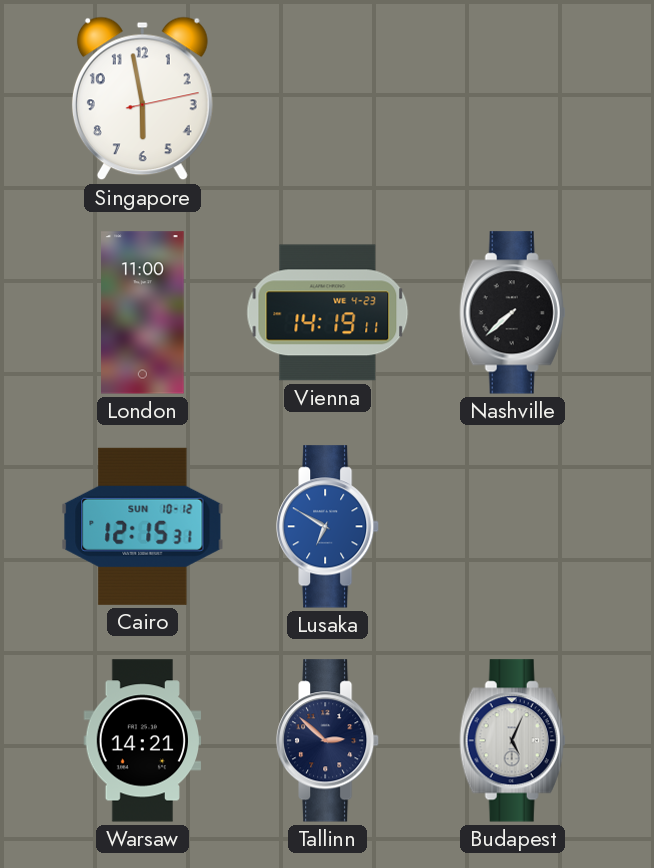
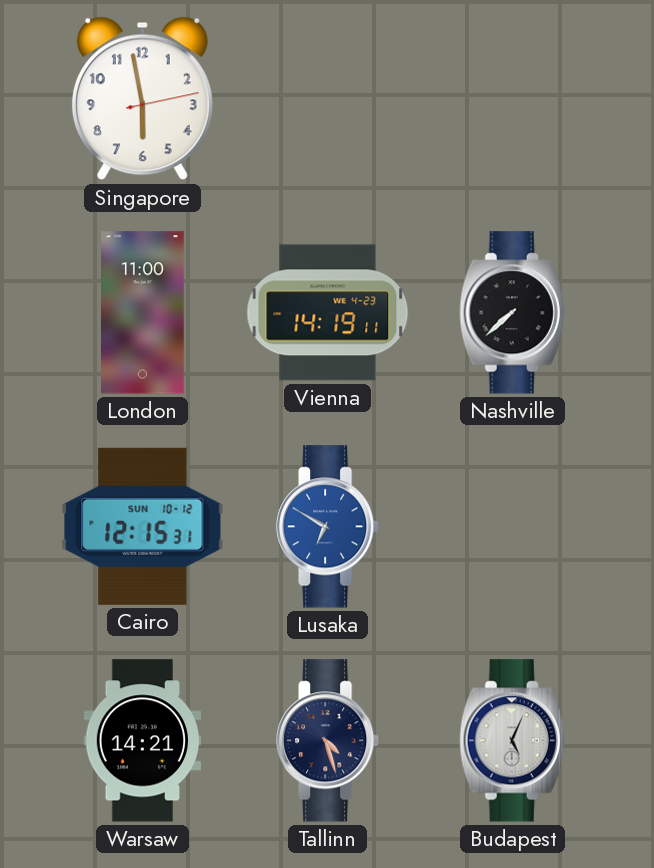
Tallinn: 2:52 -> 4:27
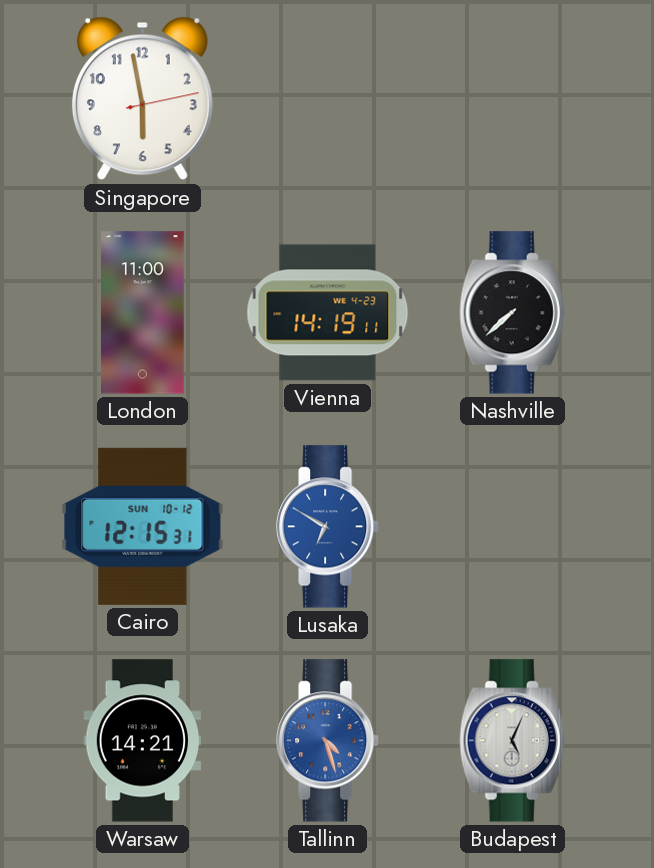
Tallinn dial: navy -> blue
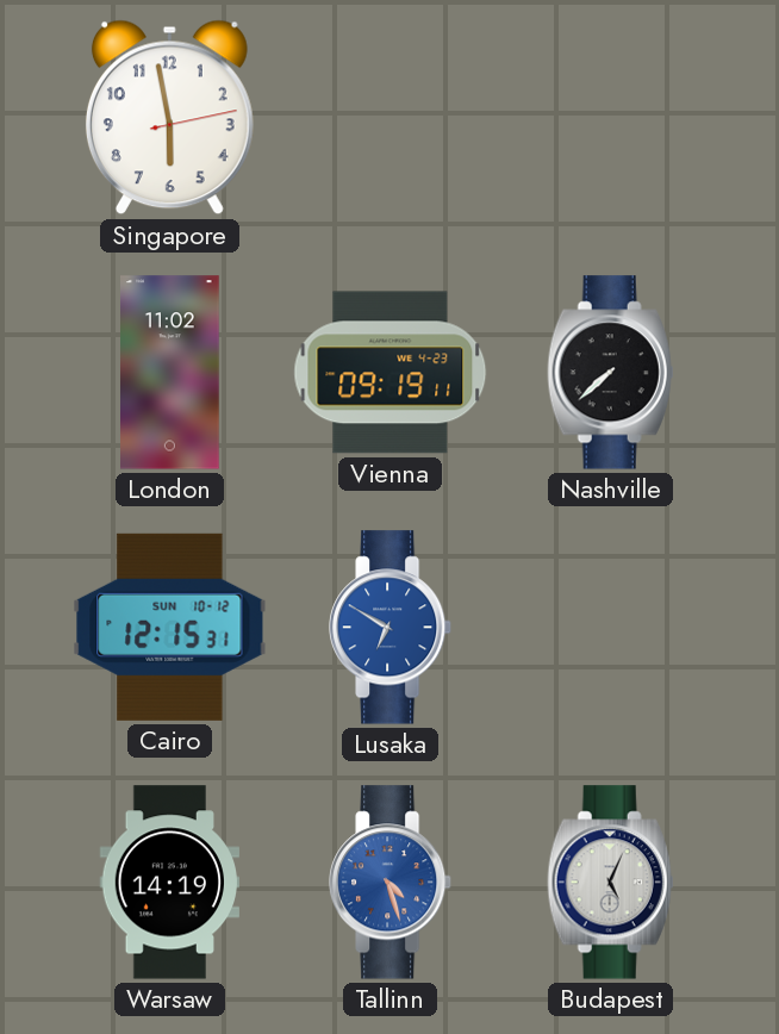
London: 11:00 -> 11:02
Vienna: 14:19 -> 09:19
Warsaw: 14:21 -> 14:19
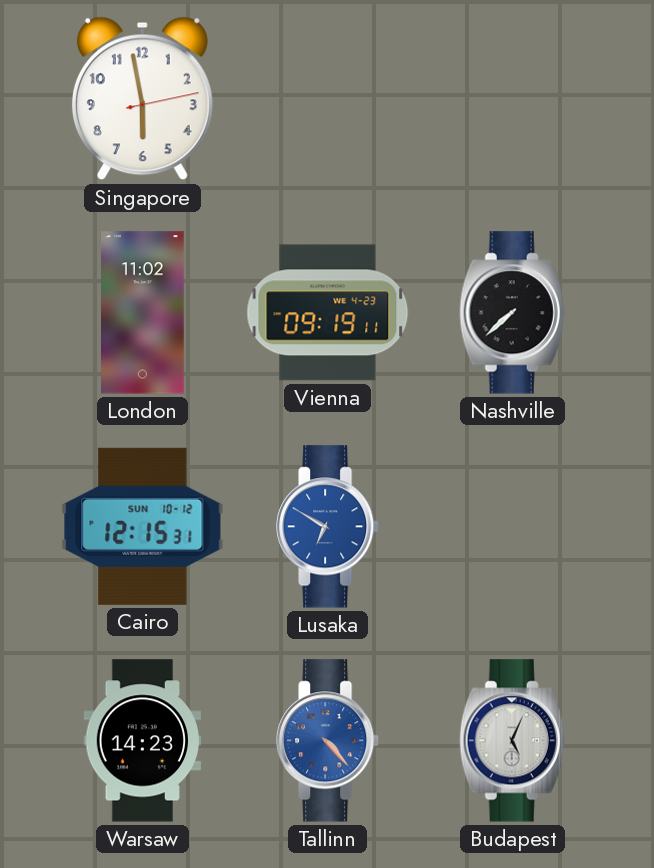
Warsaw: 14:19 -> 14:23
Tallinn: 4:27 -> 4:23
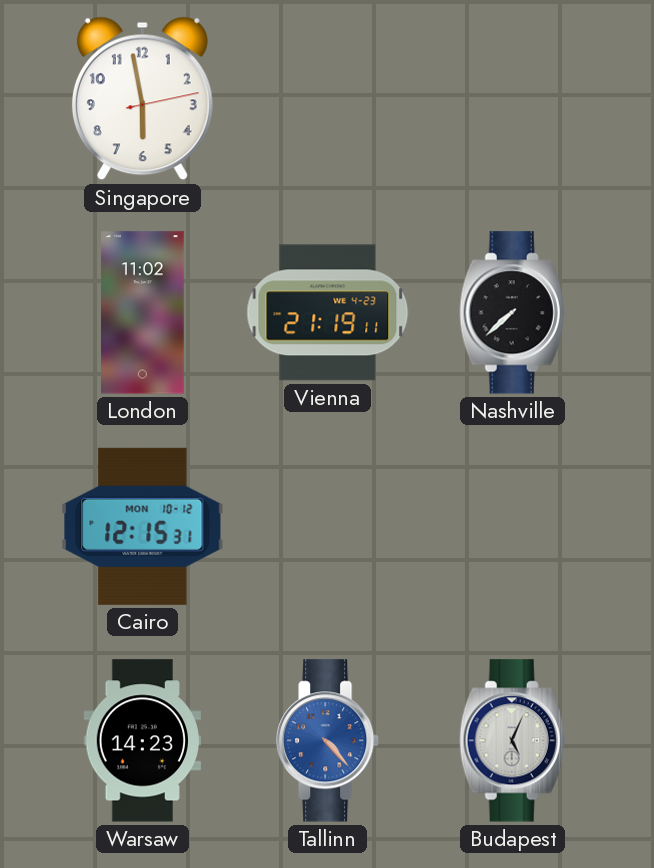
Vienna: 09:19 -> 21:19
Cairo date: SUN 10-12 -> MON 10-12
Lusaka: 6:50 -> none
